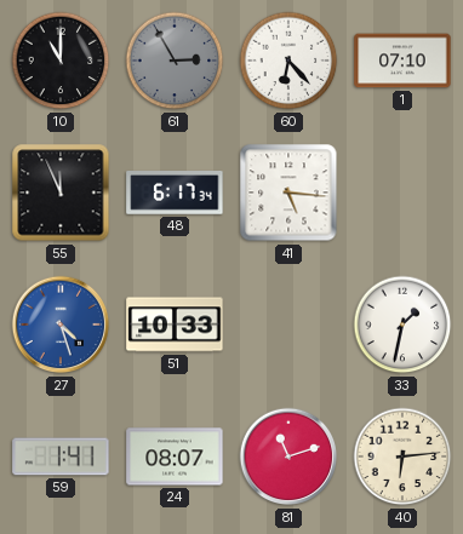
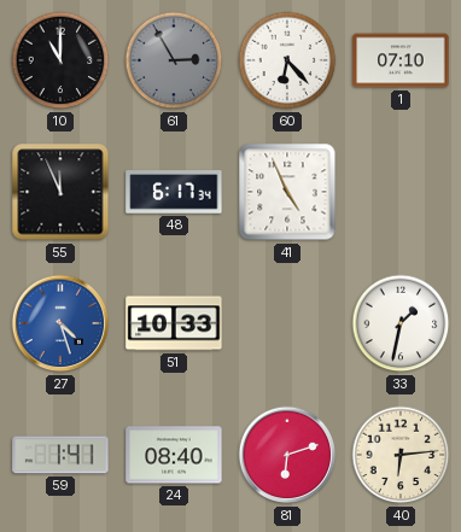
41: 5:16 -> 4:56
24: 08:07 -> 08:40
81: 11:12 -> 6:12
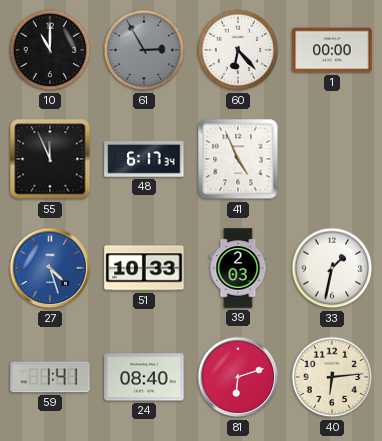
1: 07:10 -> 00:00
39: none -> 2:03
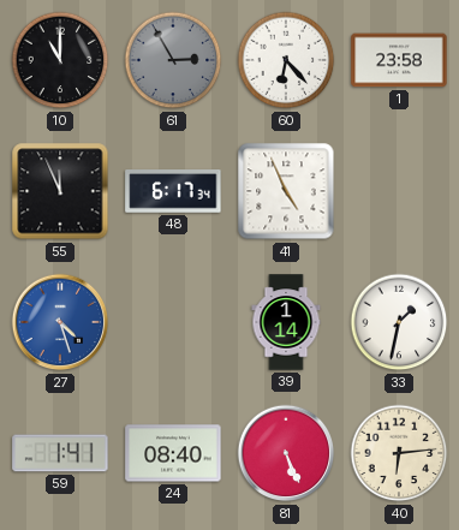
1: 00:00 -> 23:58
51: 10:33 -> none
39: 2:03 -> 1:14
81: 6:12 -> 5:26
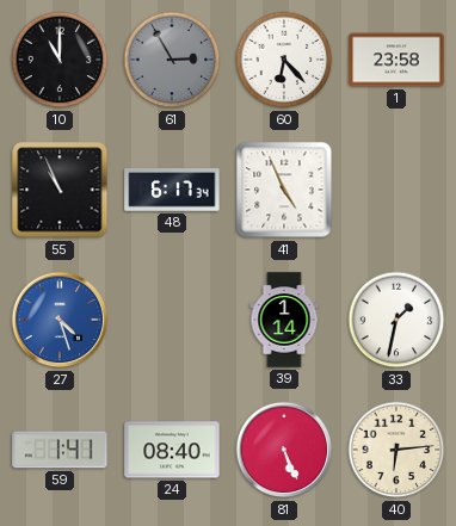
55: 11:56 -> 10:56
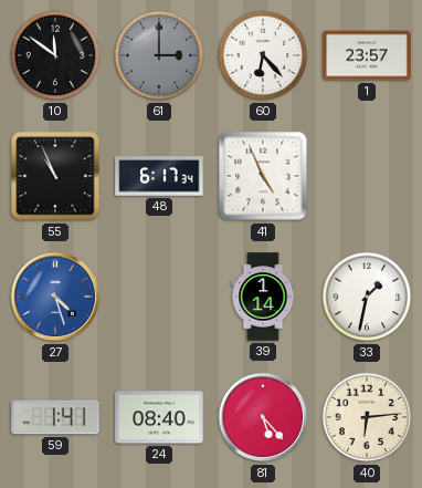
10: 11:00 -> 11:51
61: 2:55 -> 3:00
1: 23:58 -> 23:57
81: 5:26 -> 5:23
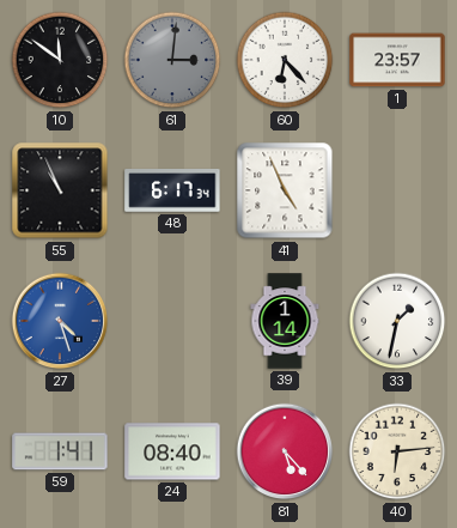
61: 3:00 -> 3:01
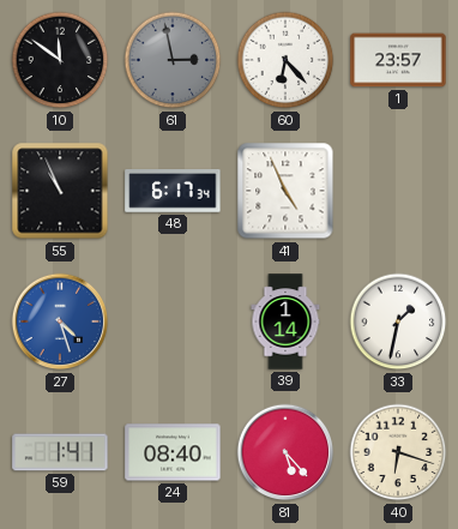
61: 3:01 -> 2:58
40: 6:14 -> 6:18
